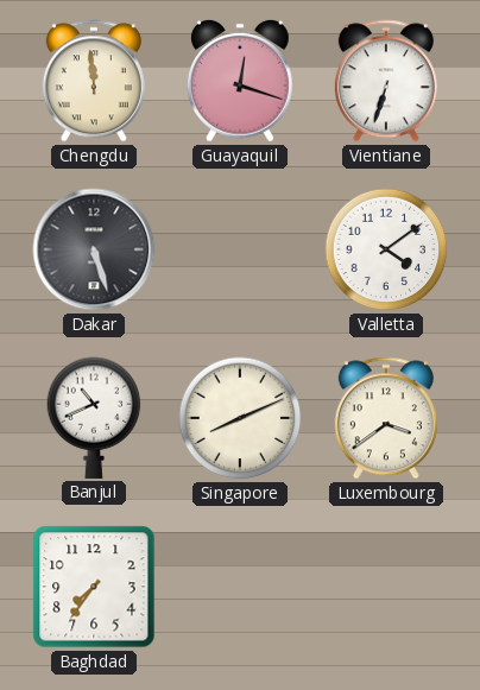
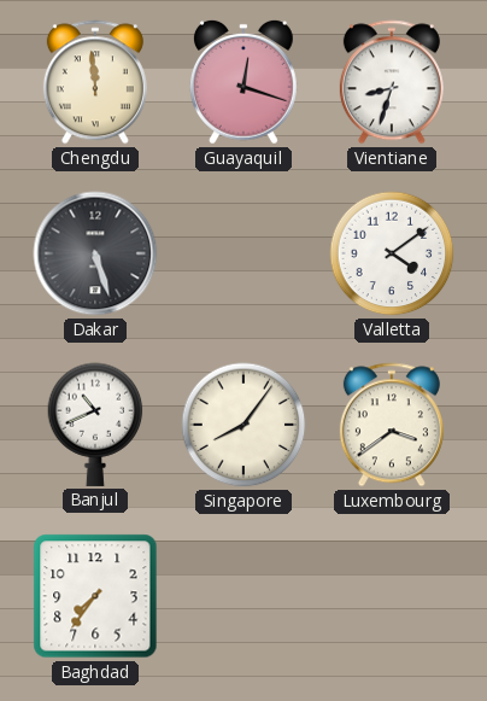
Vientiane: 6:33 -> 8:33
Singapore: 8:11 -> 8:06
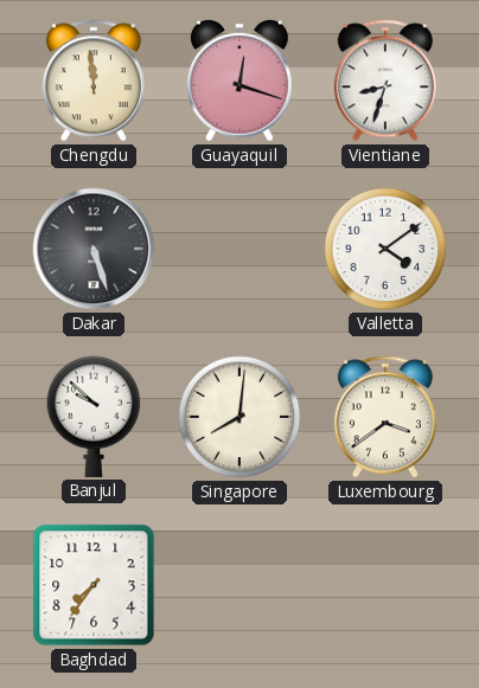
Banjul: 10:41 -> 9:52
Singapore: 8:06 -> 8:01
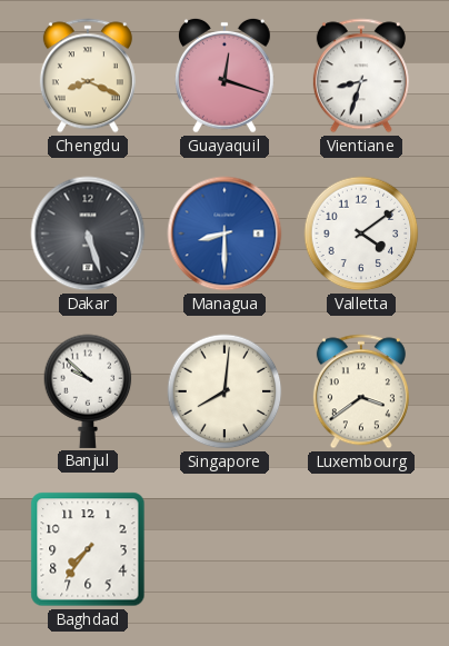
Chengdu: 11:59 -> 8:19
Managua: none -> 8:30
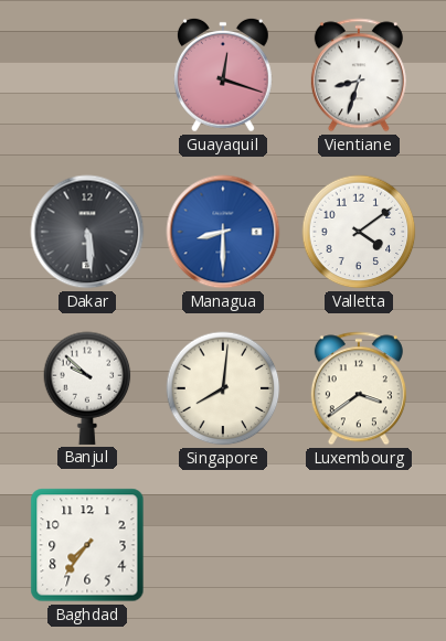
Chengdu: 8:19 -> none
Dakar: 5:27 -> 5:29
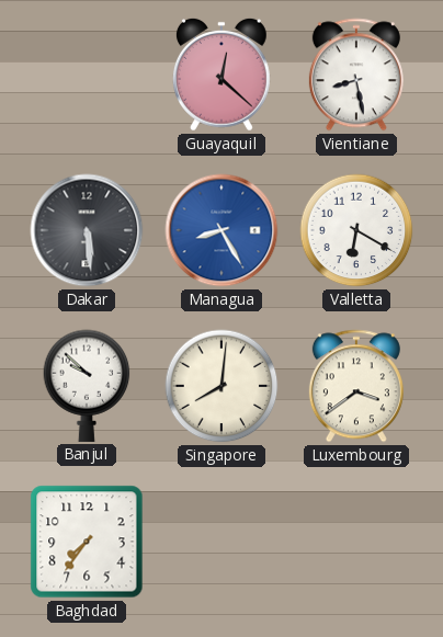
Guayaquil: 12:18 -> 12:22
Vientiane: 8:33 -> 8:28
Managua: 8:30 -> 8:25
Valletta: 4:09 -> 6:20
